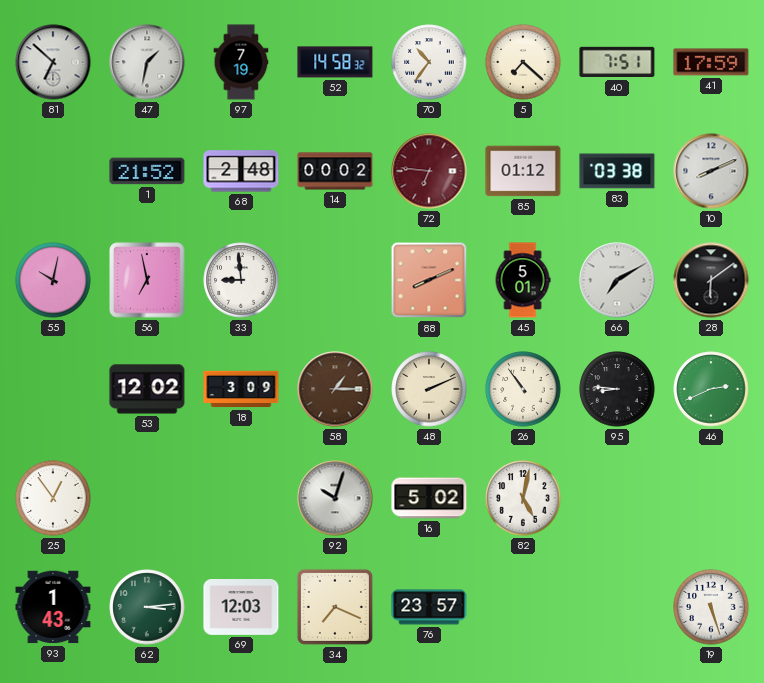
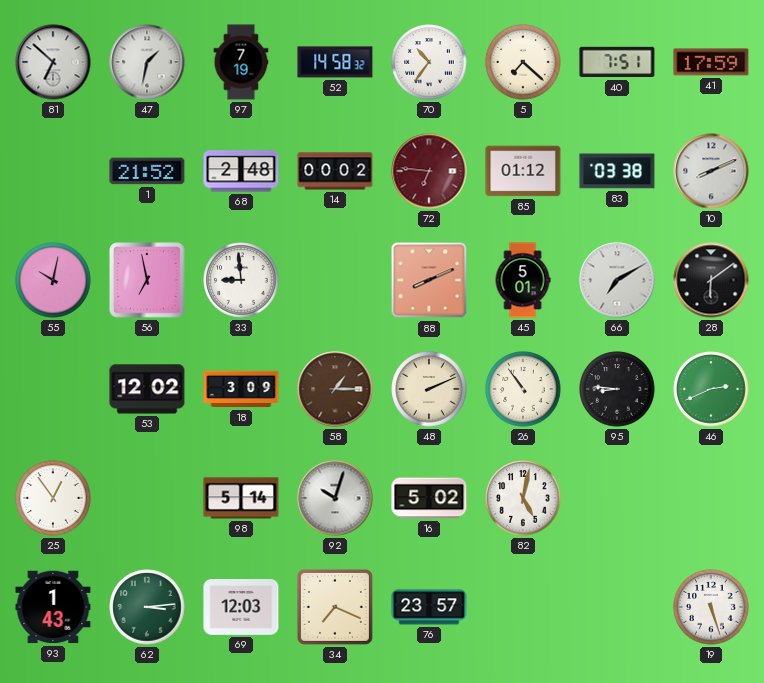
98: none -> 5:14
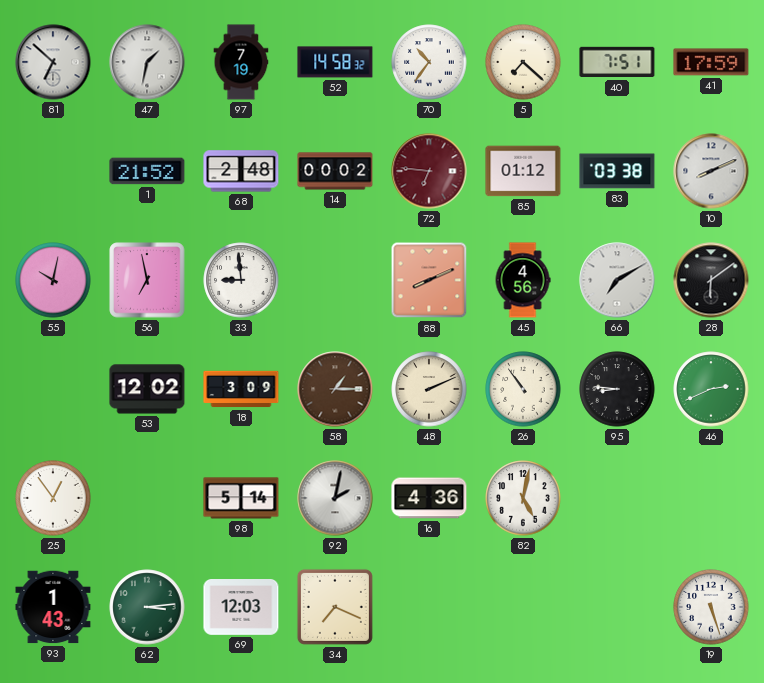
45: 5:01 -> 4:56
92: 10:03 -> 2:02
16: 5:02 -> 4:36
76: 23:57 -> none
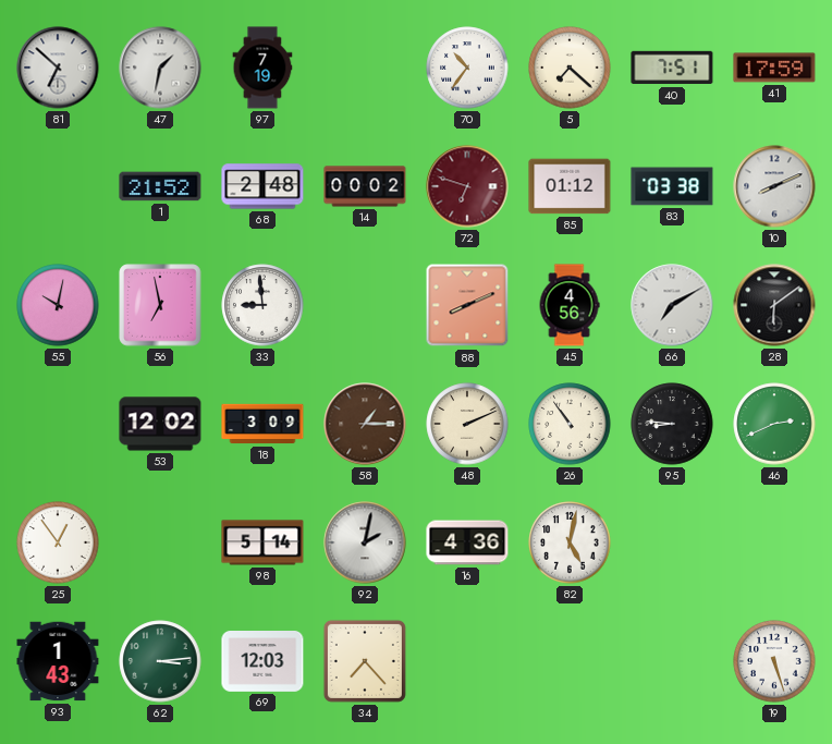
52: 14:58 -> none
72: 6:46 -> 6:48
34: 7:19 -> 7:23
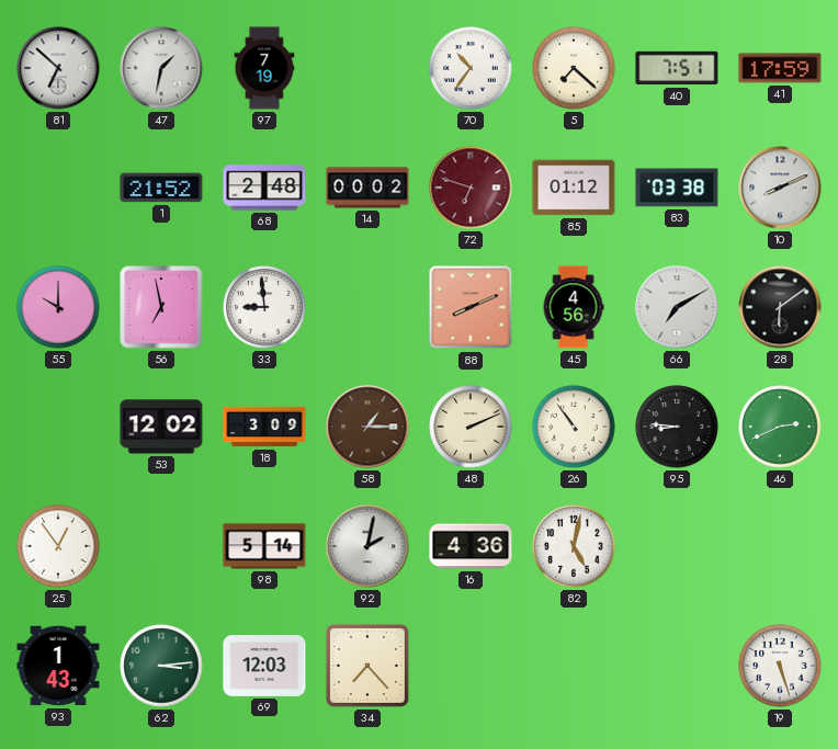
55: 10:02 -> 10:00
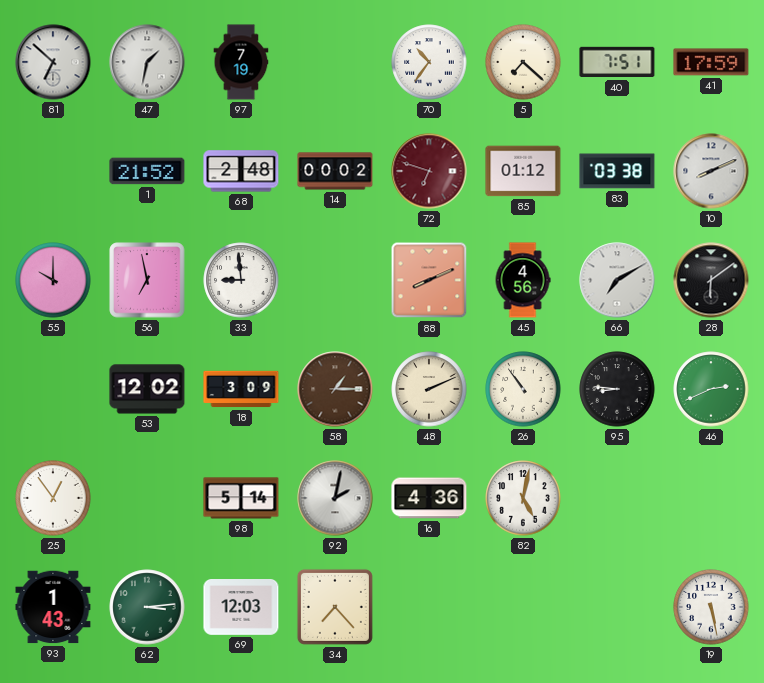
19: 5:27 -> 5:28
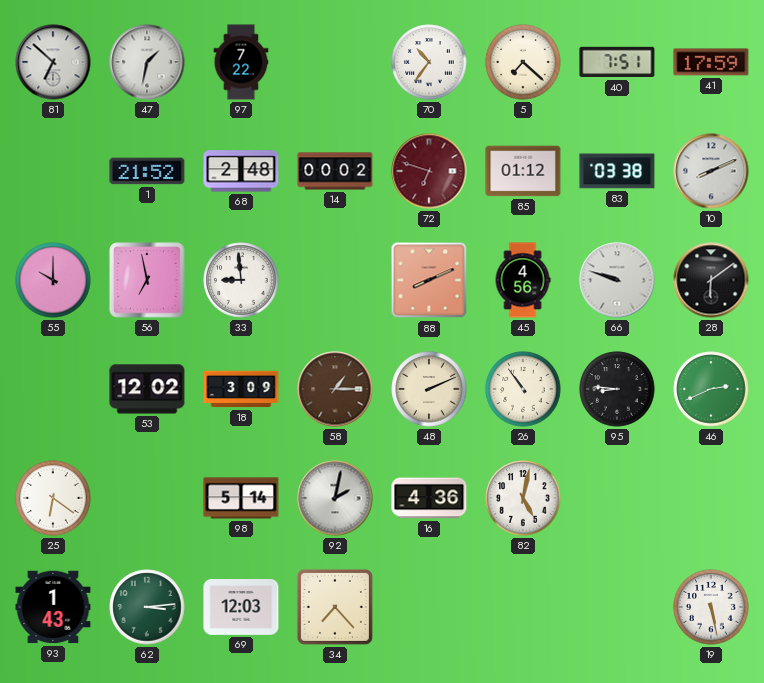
97: 7:19 -> 7:22
66: 7:10 -> 9:48
25: 12:54 -> 6:21
